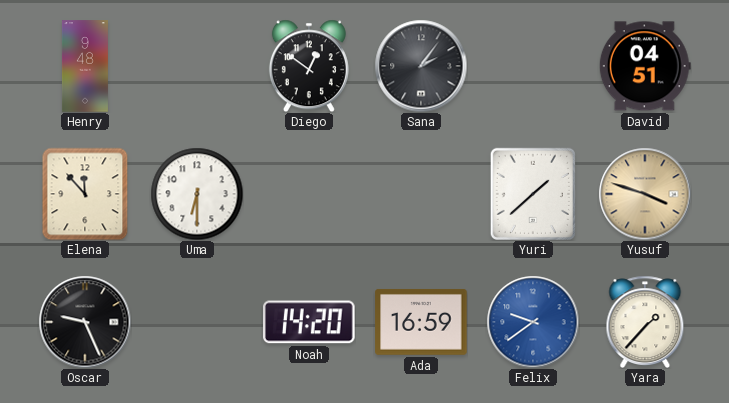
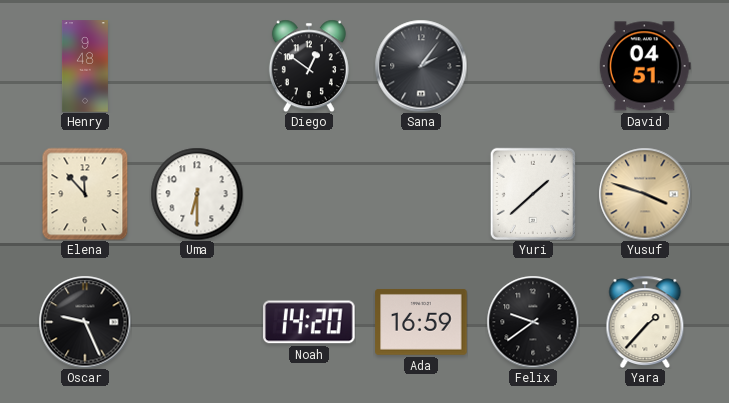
Felix dial: blue -> black
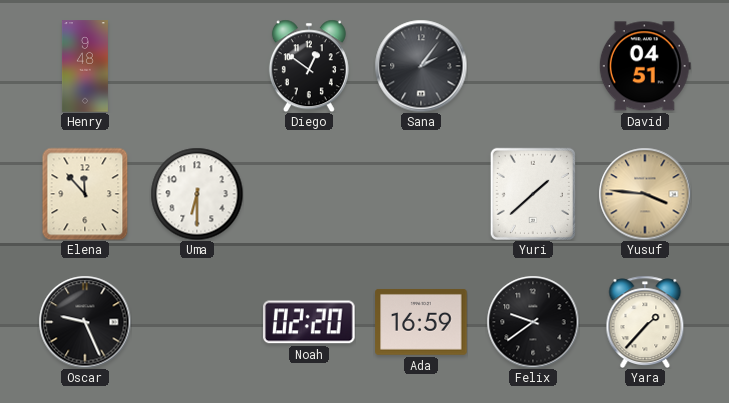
Yusuf: 3:48 -> 3:46
Noah: 14:20 -> 02:20
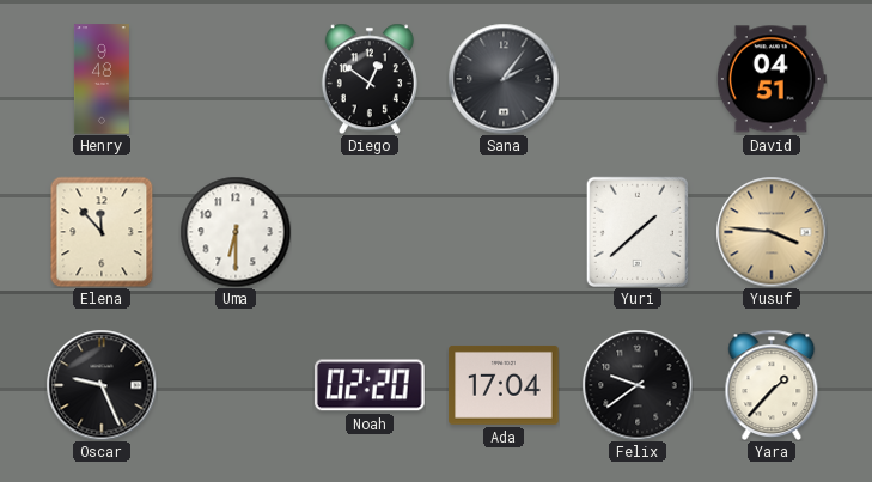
Ada: 16:59 -> 17:04
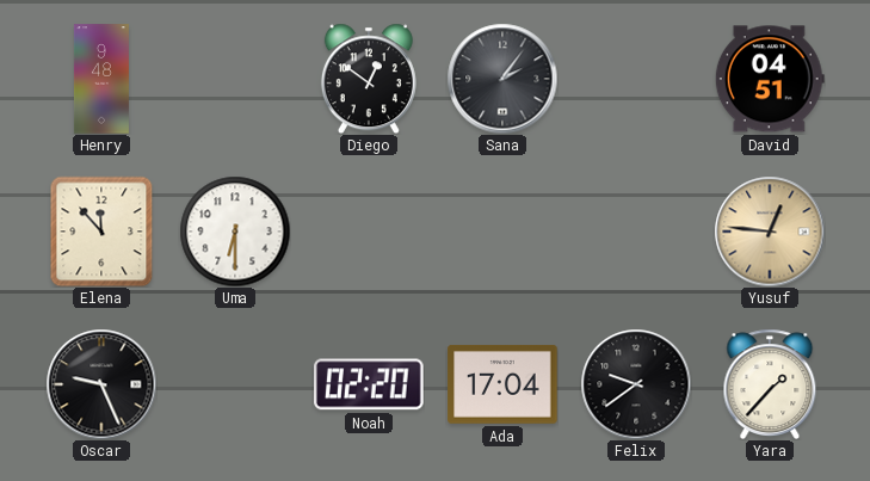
Yuri: 1:38 -> none
Yusuf: 3:46 -> 12:46
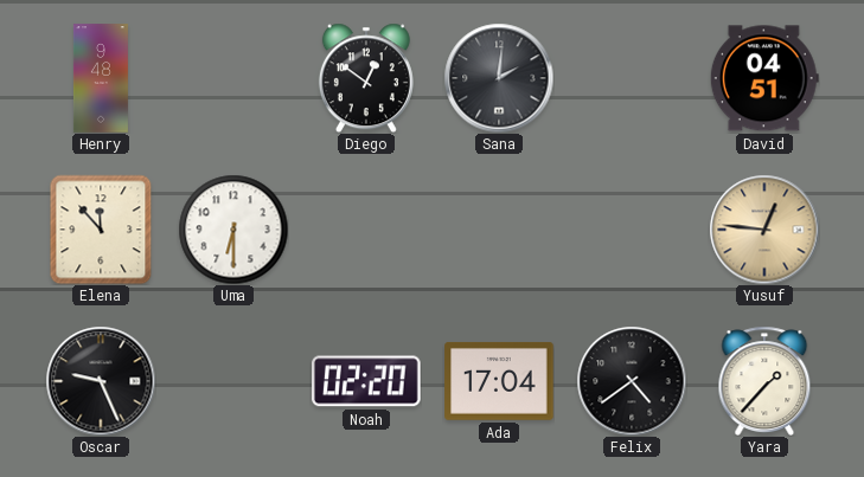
Sana: 2:06 -> 2:01
Felix: 9:39 -> 4:39
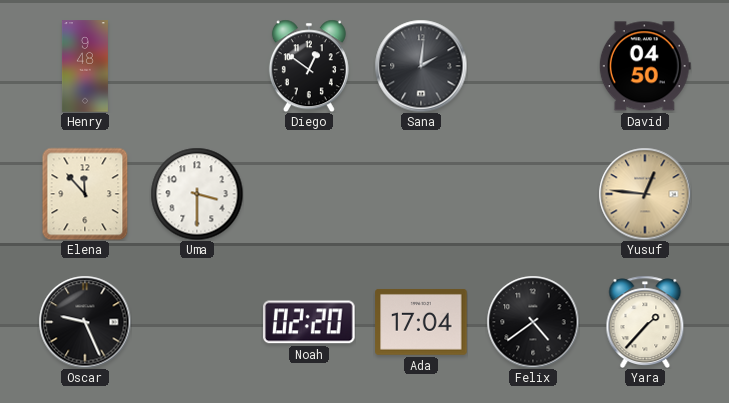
David: 04:51 -> 04:50
Uma: 6:30 -> 3:30
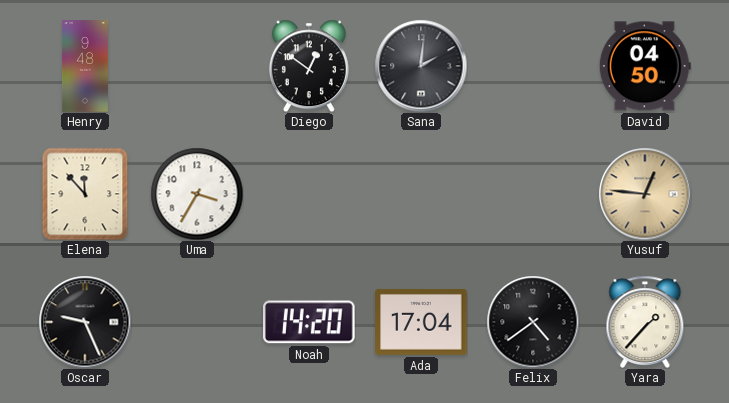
Uma: 3:30 -> 3:35
Noah: 02:20 -> 14:20
